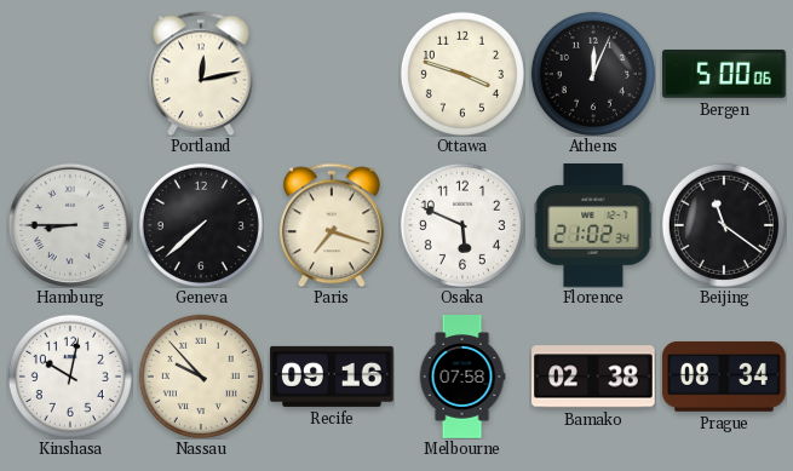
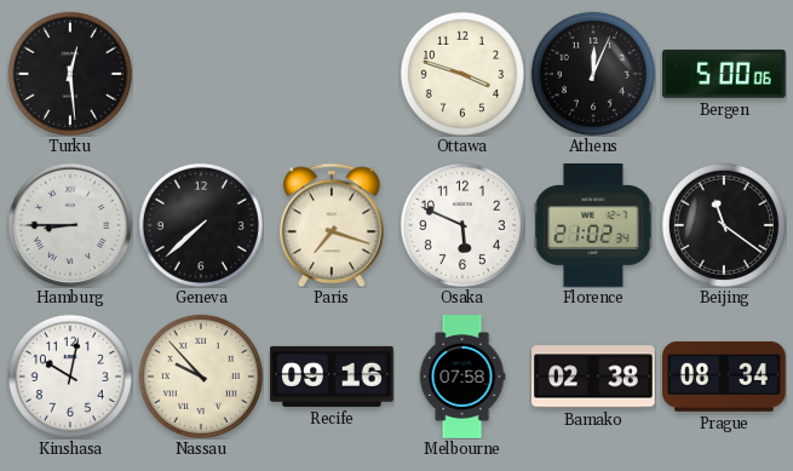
Turku: none -> 12:29
Portland: 12:13 -> none
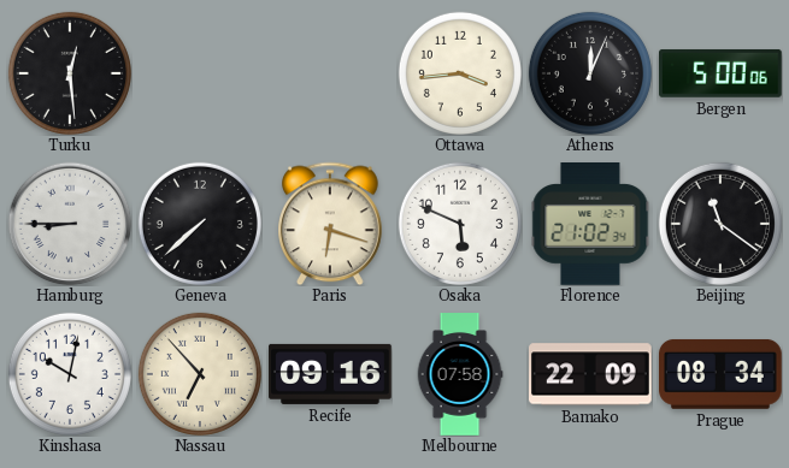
Ottawa: 3:48 -> 3:44
Paris: 7:18 -> 6:18
Nassau: 9:53 -> 6:53
Bamako: 02:38 -> 22:09
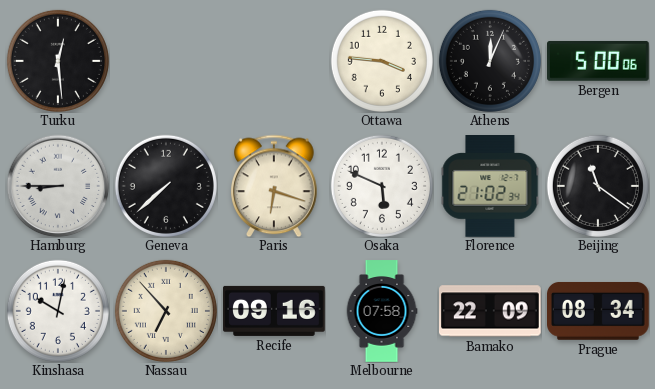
Ottawa: 3:44 -> 3:46
